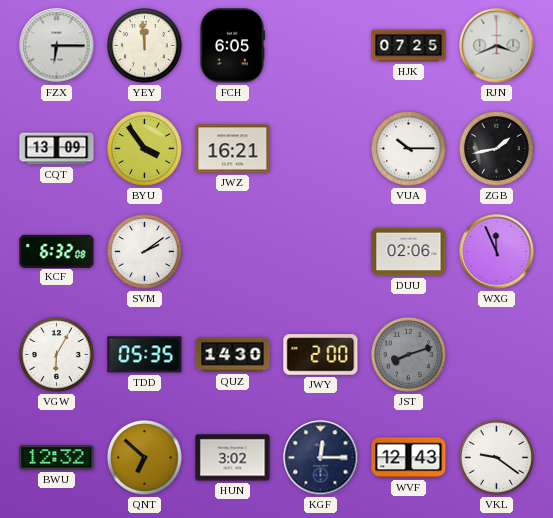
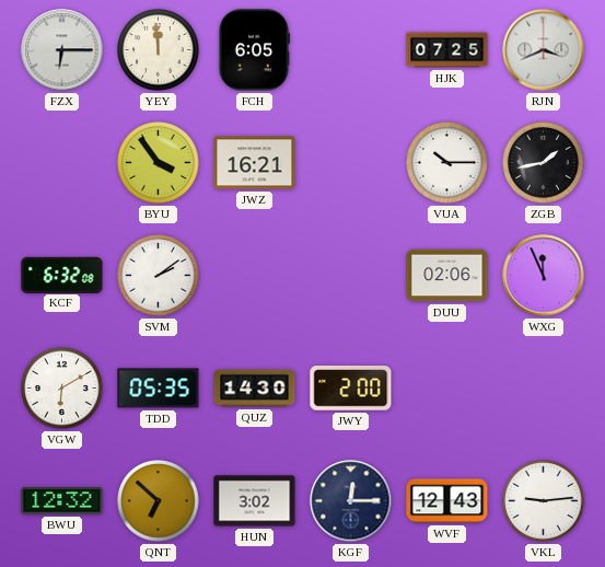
CQT: 13:09 -> none
VGW: 6:05 -> 6:10
JST: 8:12 -> none
VKL: 9:21 -> 9:14
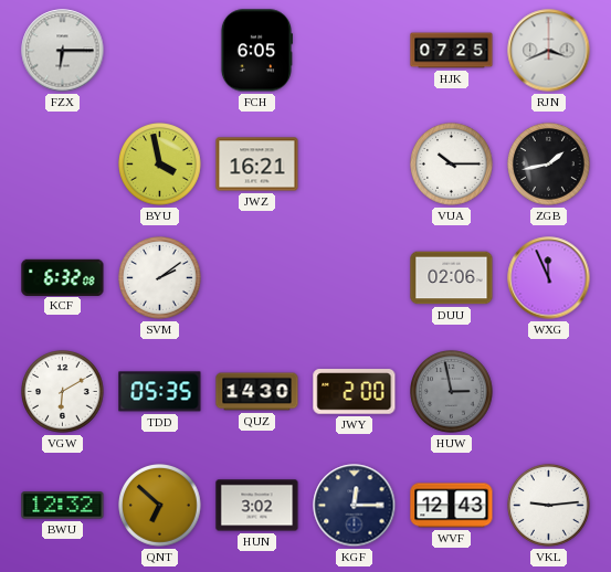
YEY: 11:59 -> none
BYU: 3:54 -> 3:58
HUW: none -> 2:58
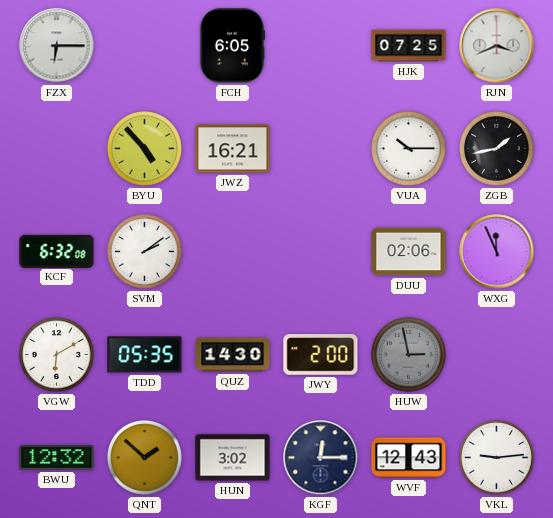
BYU: 3:58 -> 4:53
QNT: 6:52 -> 1:52
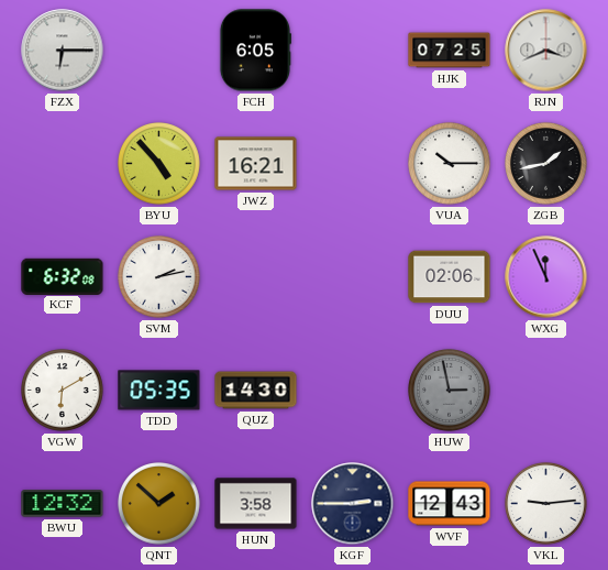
SVM: 2:09 -> 2:13
JWY: 2:00 -> none
HUN: 3:02 -> 3:58
KGF: 12:15 -> 2:45
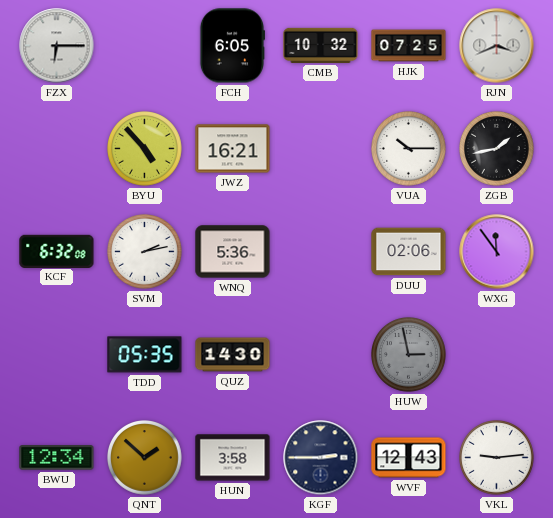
CMB: none -> 10:32
WNQ: none -> 5:36
WXG: 11:56 -> 11:54
VGW: 6:10 -> none
BWU: 12:32 -> 12:34
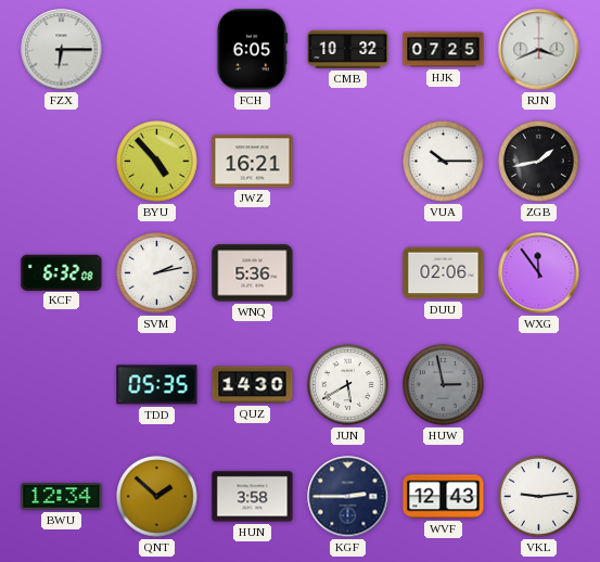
JUN: none -> 5:40
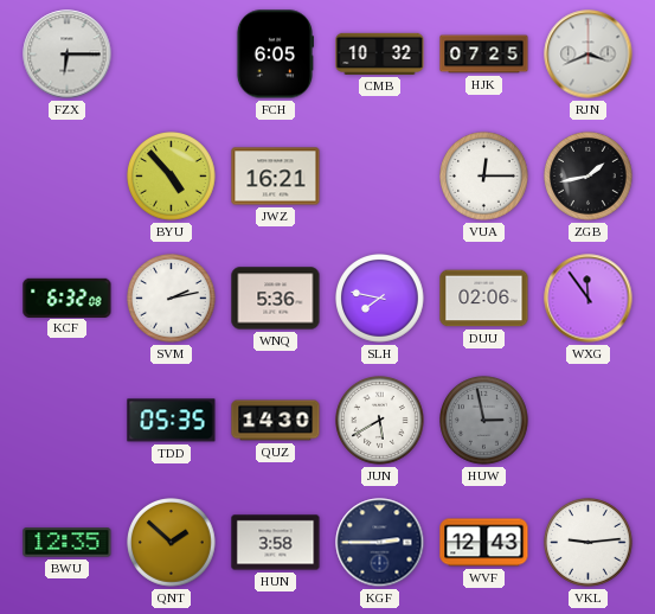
VUA: 10:15 -> 12:15
SLH: none -> 7:47
BWU: 12:34 -> 12:35
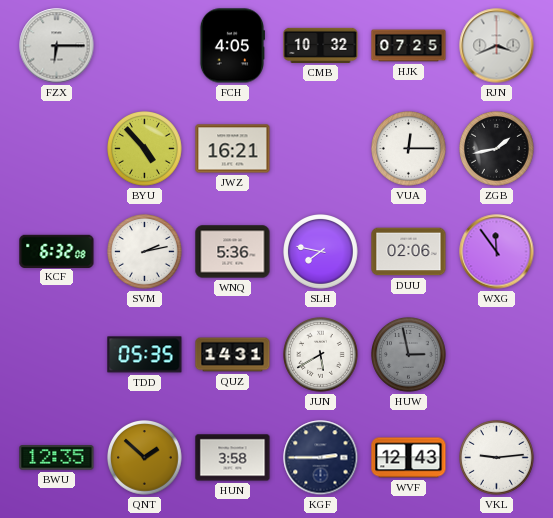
FCH: 6:05 -> 4:05
QUZ: 14:30 -> 14:31
